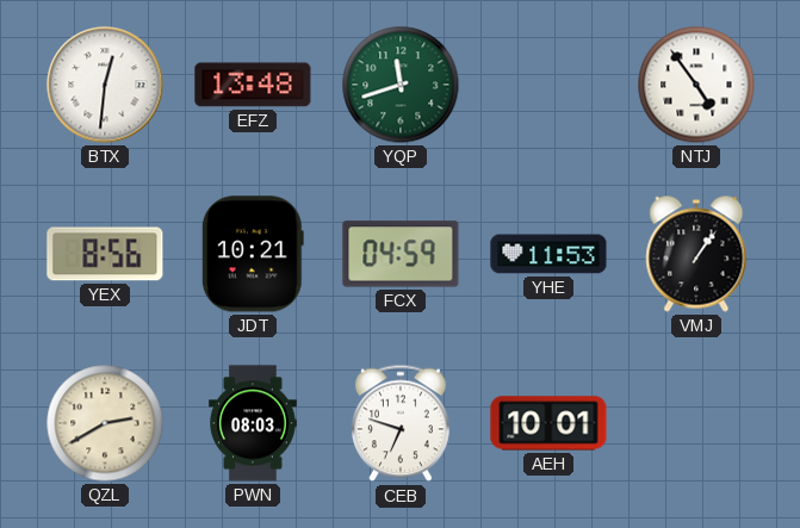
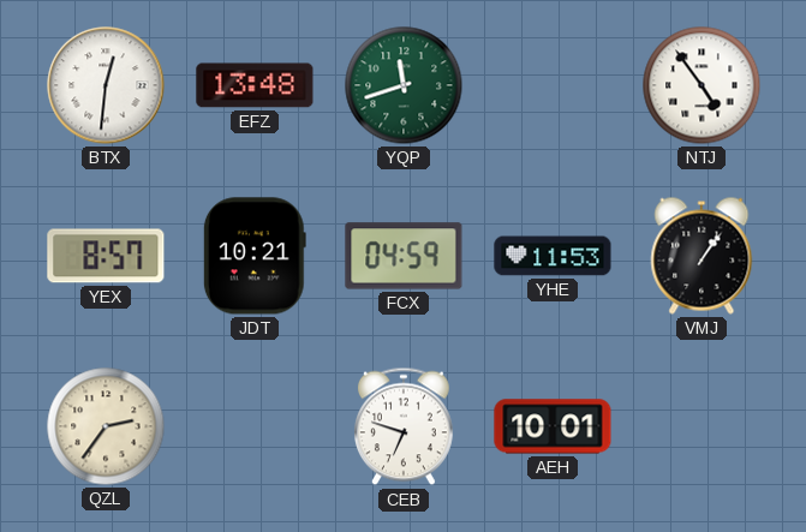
YEX: 8:56 -> 8:57
QZL: 2:40 -> 2:36
PWN: 08:03 -> none
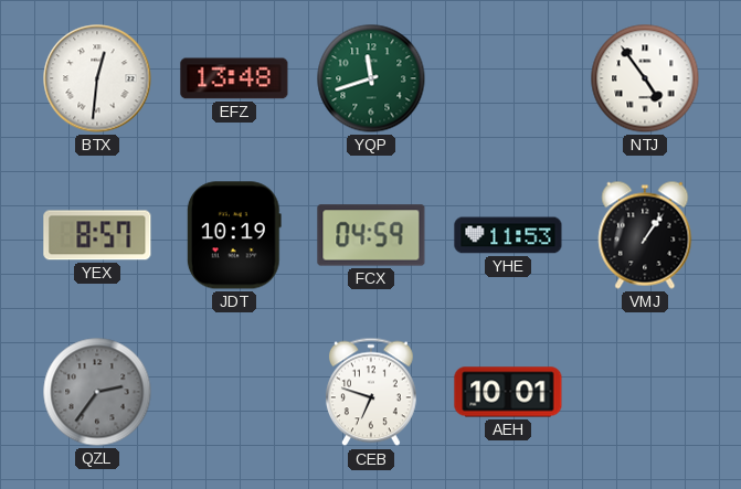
JDT: 10:21 -> 10:19
QZL dial: cream -> grey
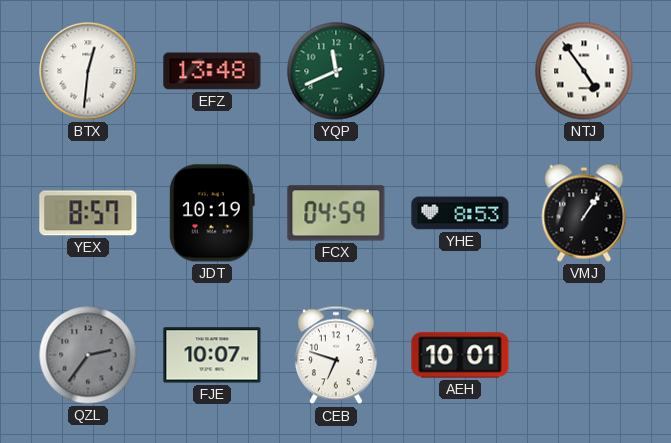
YQP: 11:42 -> 11:41
YHE: 11:53 -> 8:53
FJE: none -> 10:07
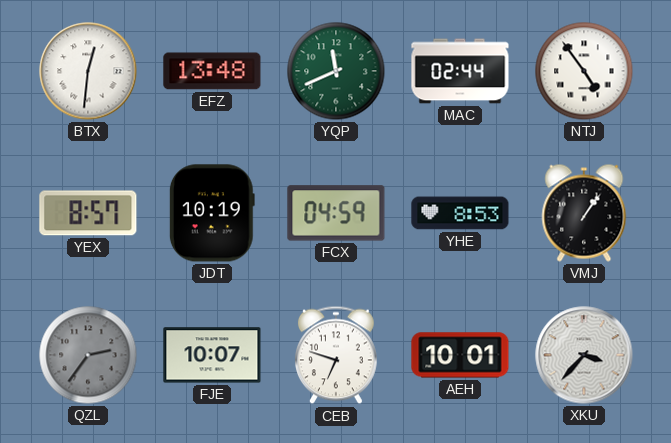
MAC: none -> 02:44
XKU: none -> 3:37
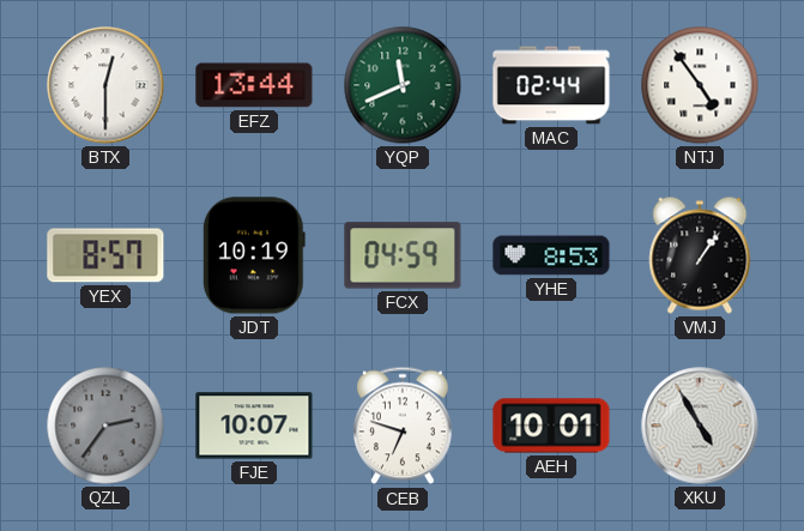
BTX: 12:31 -> 12:30
EFZ: 13:48 -> 13:44
XKU: 3:37 -> 4:55
